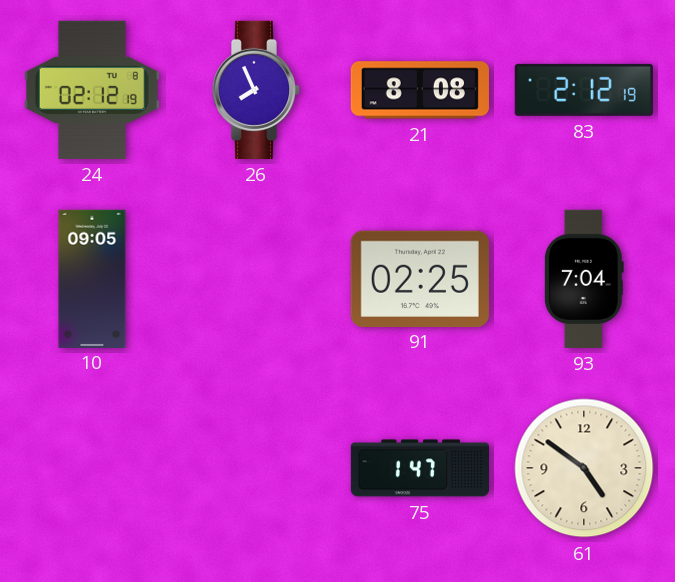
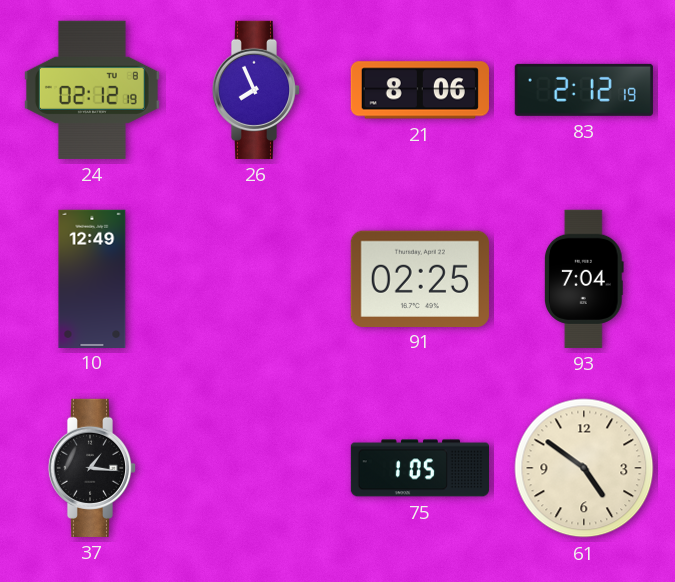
21: 8:08 -> 8:06
10: 09:05 -> 12:49
37: none -> 1:16
75: 1:47 -> 1:05
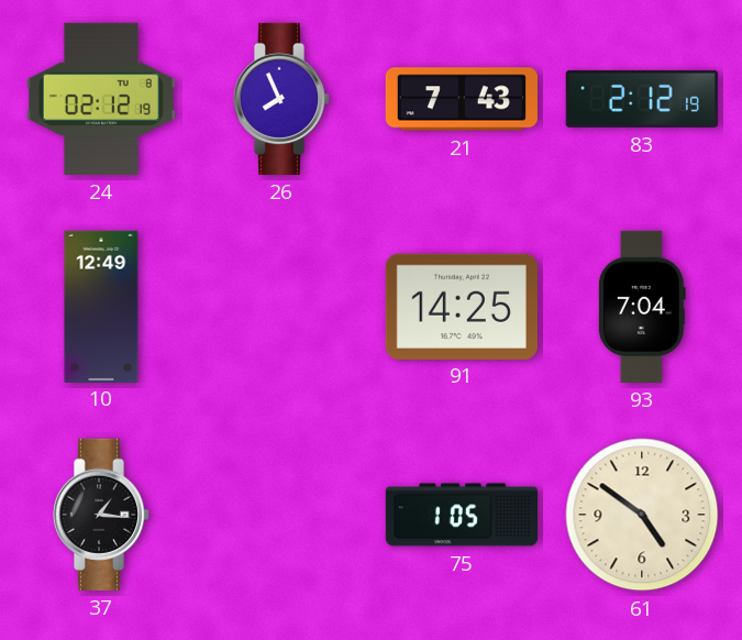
21: 8:06 -> 7:43
91: 02:25 -> 14:25
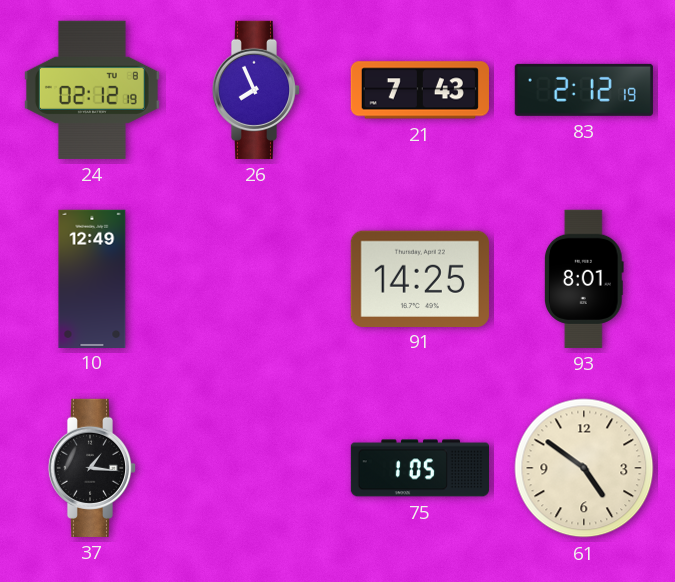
93: 7:04 -> 8:01
